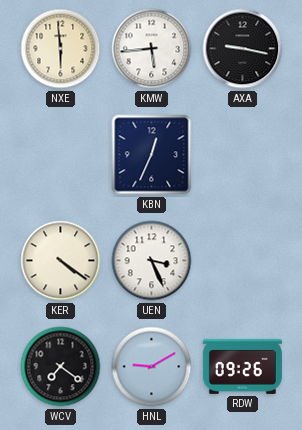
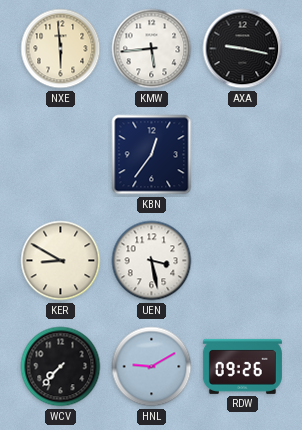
KBN: 12:34 -> 12:36
KER: 4:21 -> 8:50
UEN: 3:26 -> 3:28
WCV: 7:21 -> 7:37
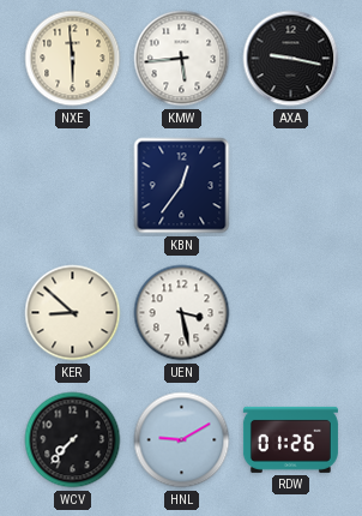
KER: 8:50 -> 8:52
RDW: 09:26 -> 01:26
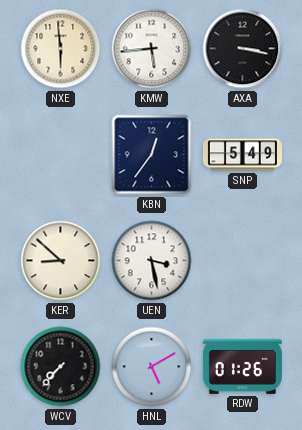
AXA: 9:17 -> 3:17
SNP: none -> 5:49
HNL: 9:10 -> 5:10
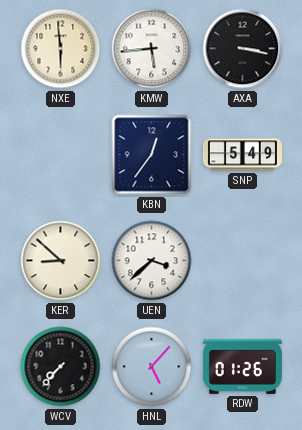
UEN: 3:28 -> 3:38
HNL: 5:10 -> 5:07
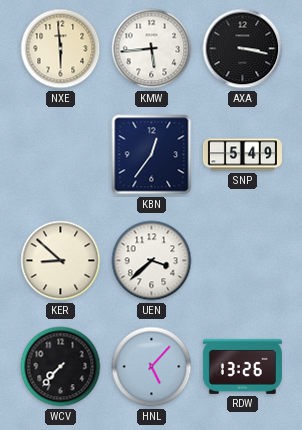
RDW: 01:26 -> 13:26
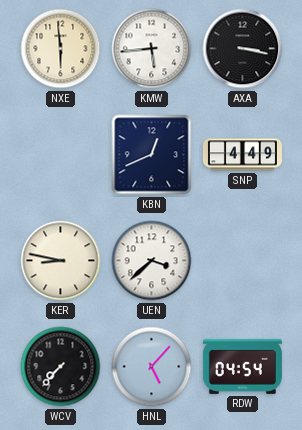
KBN: 12:36 -> 12:41
SNP: 5:49 -> 4:49
KER: 8:52 -> 8:47
RDW: 13:26 -> 04:54
